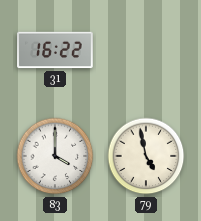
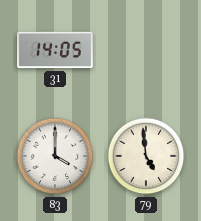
31: 16:22 -> 14:05
79: 4:58 -> 4:59
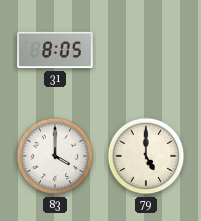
31: 14:05 -> 8:05
79: 4:59 -> 5:00
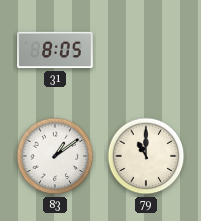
83: 4:00 -> 1:09
79: 5:00 -> 11:00
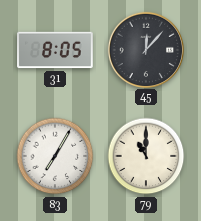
45: none -> 12:07
83: 1:09 -> 7:05
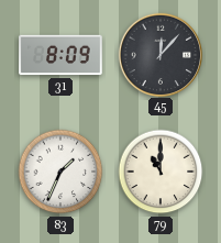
31: 8:05 -> 8:09
83: 7:05 -> 1:34
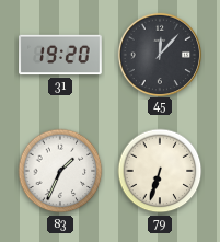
31: 8:09 -> 19:20
79: 11:00 -> 6:33
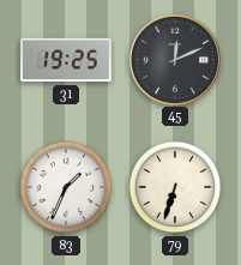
31: 19:20 -> 19:25
45: 12:07 -> 12:11
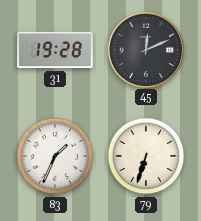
31: 19:25 -> 19:28
